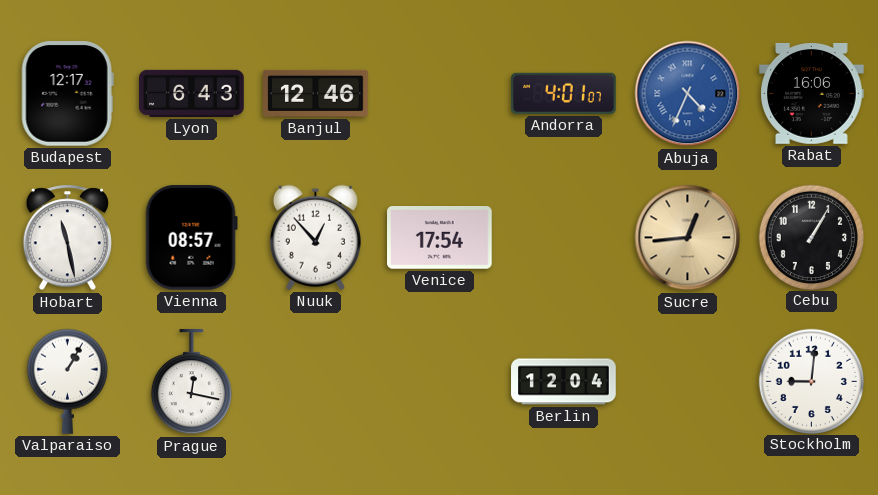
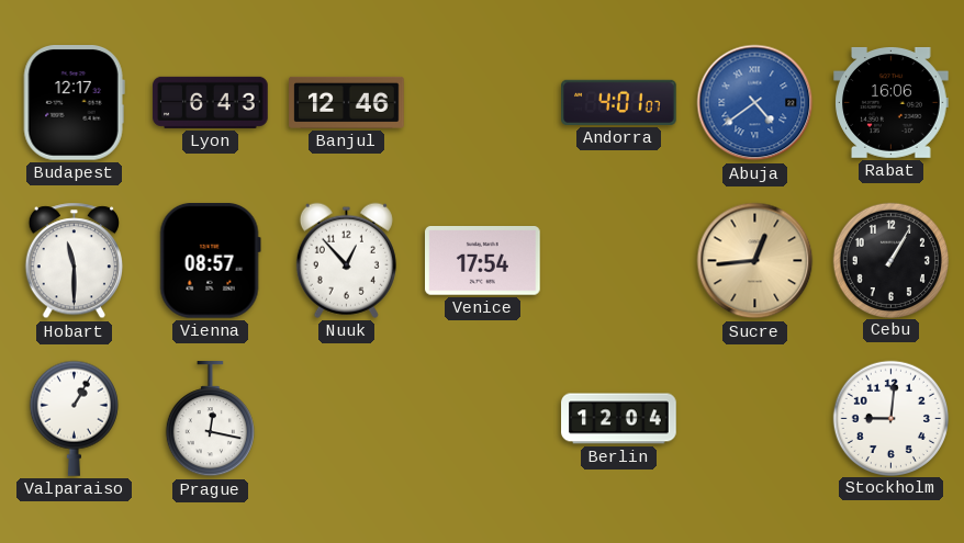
Abuja: 4:34 -> 4:39
Hobart: 11:28 -> 11:30
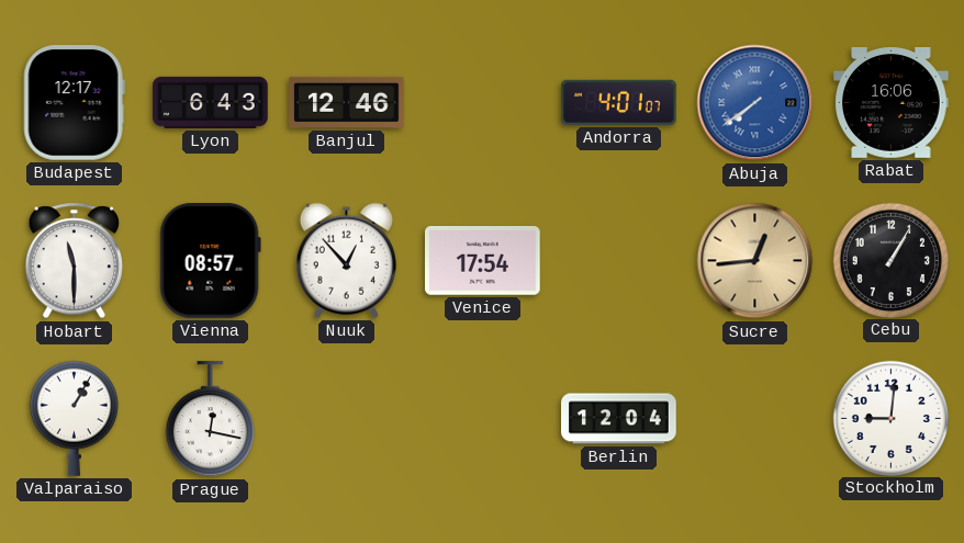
Abuja: 4:39 -> 7:39
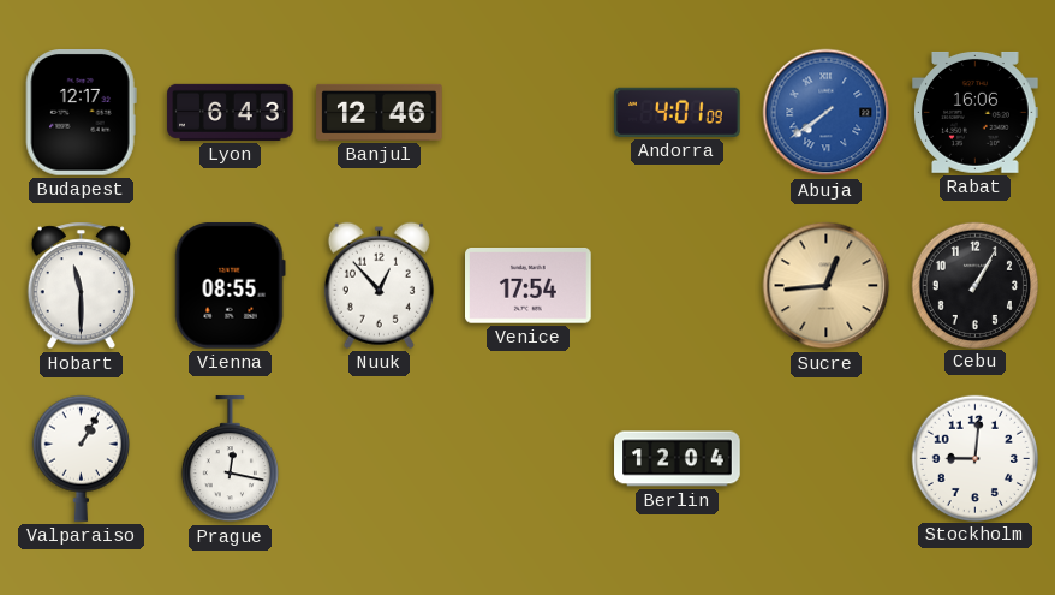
Andorra: 4:01:07 -> 4:01:09
Vienna: 08:57 -> 08:55
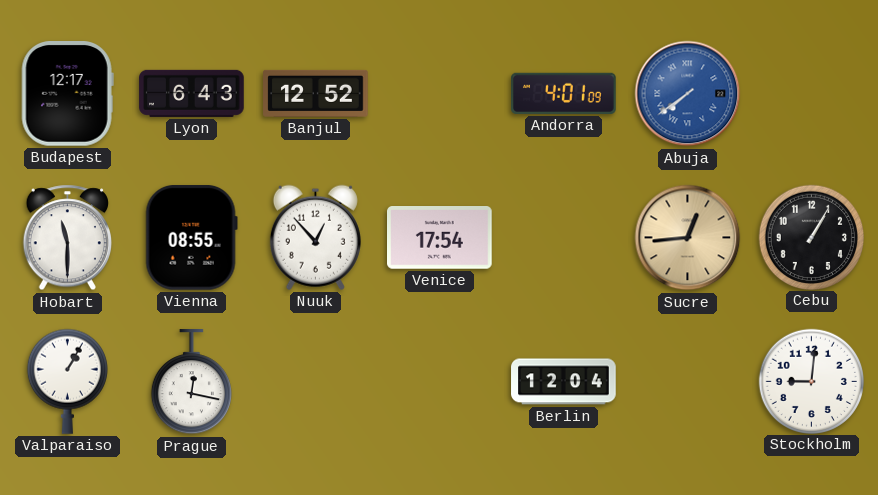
Banjul: 12:46 -> 12:52
Rabat: 16:06 -> none
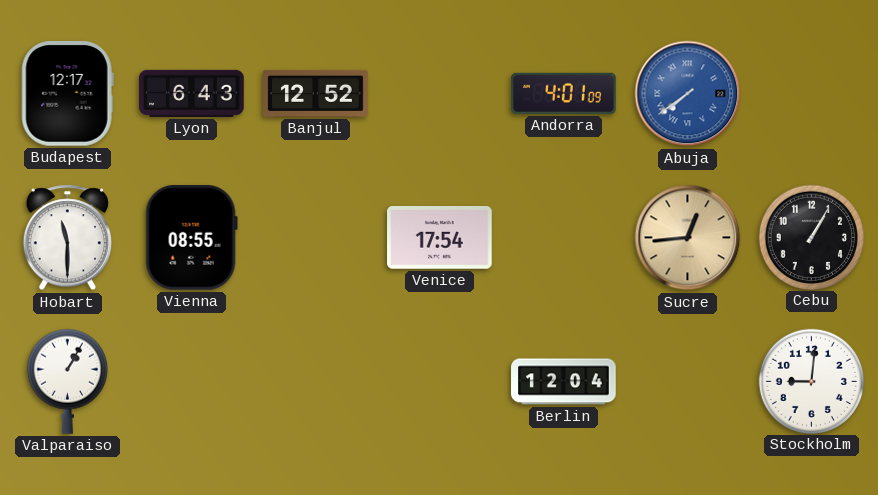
Nuuk: 12:53 -> none
Prague: 12:17 -> none
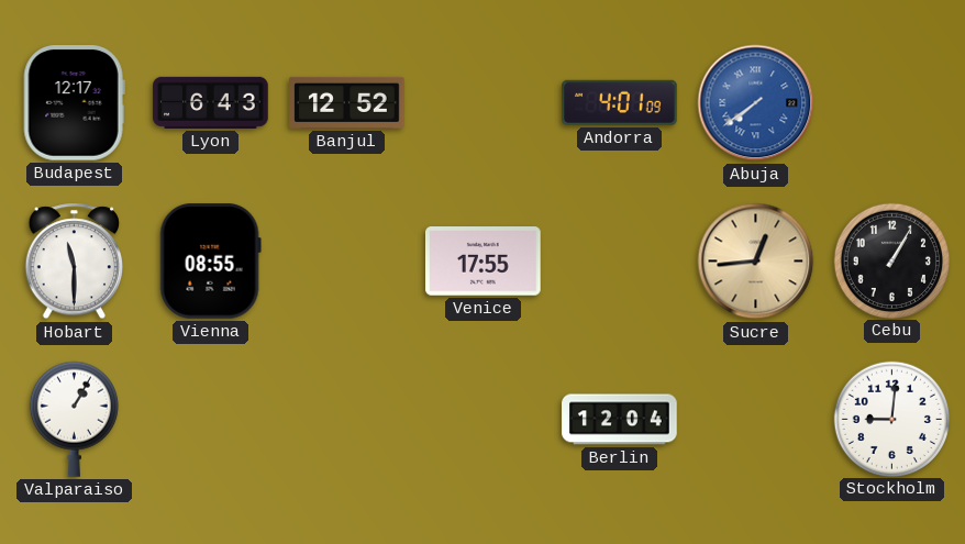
Venice: 17:54 -> 17:55
